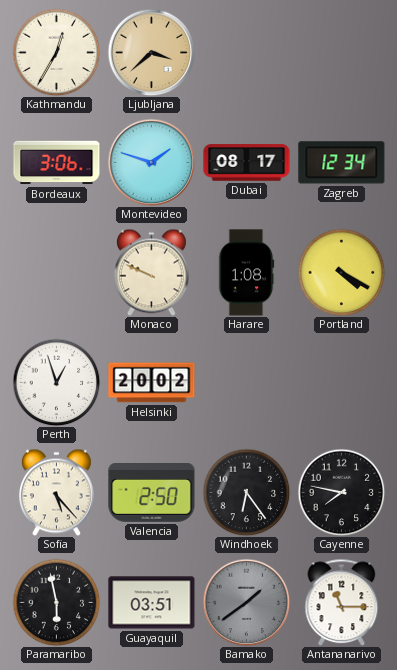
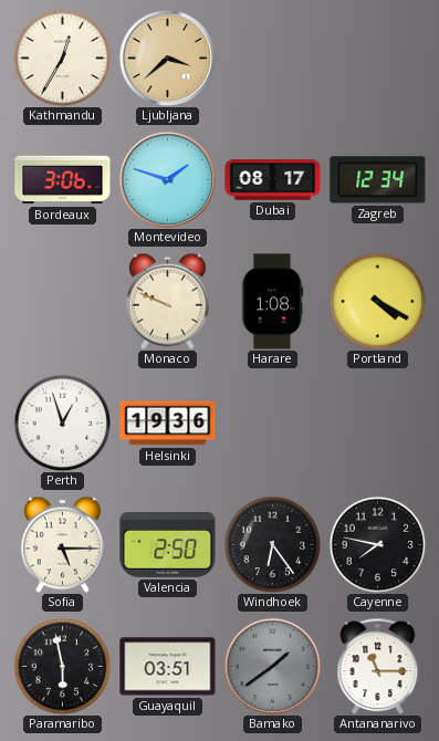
Helsinki: 20:02 -> 19:36
Sofia: 5:23 -> 5:15
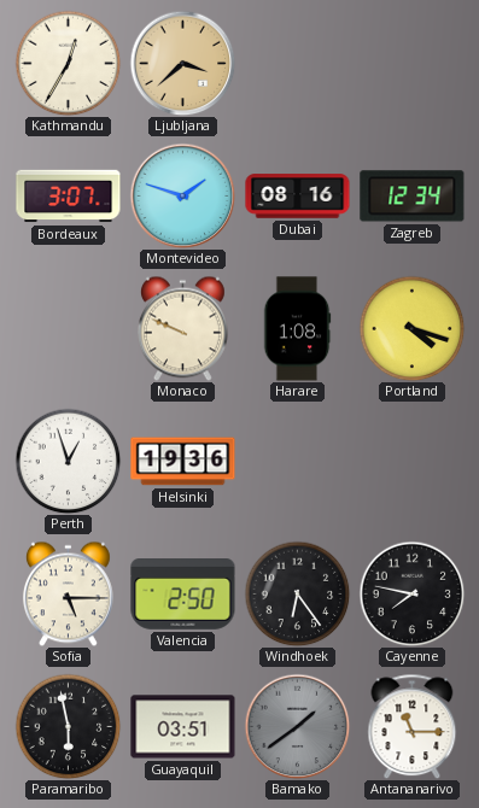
Bordeaux: 3:06 -> 3:07
Dubai: 08:17 -> 08:16
Portland: 4:20 -> 4:18
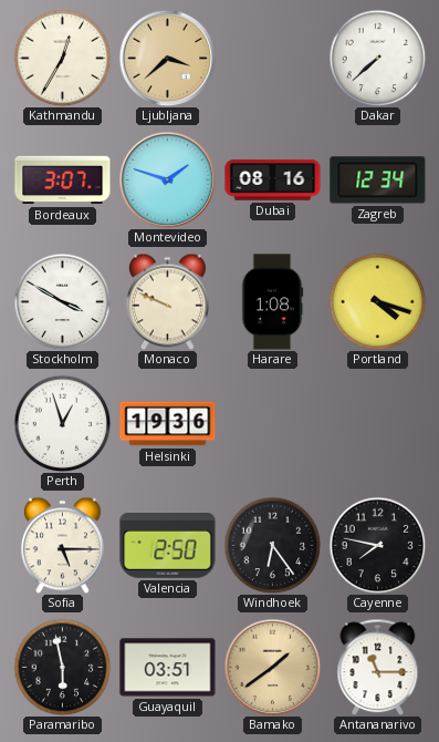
Dakar: none -> 7:38
Stockholm: none -> 3:50
Bamako dial: grey -> champagne
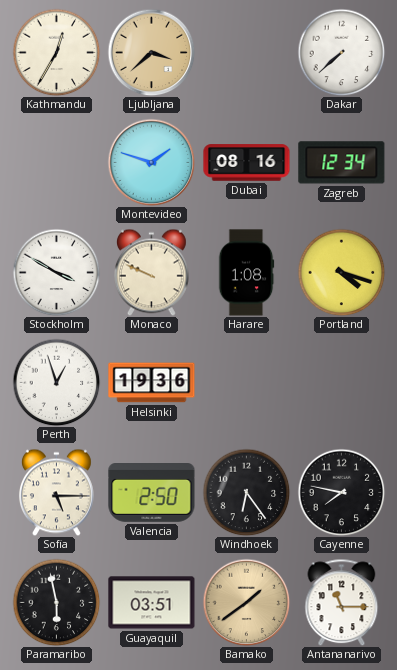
Bordeaux: 3:07 -> none
